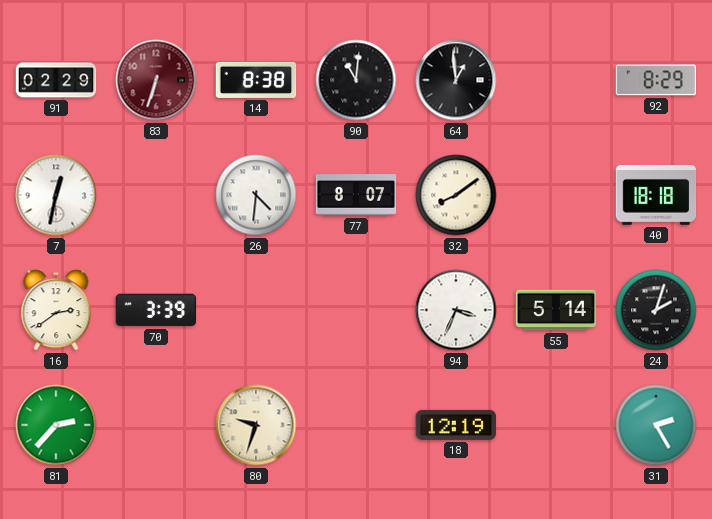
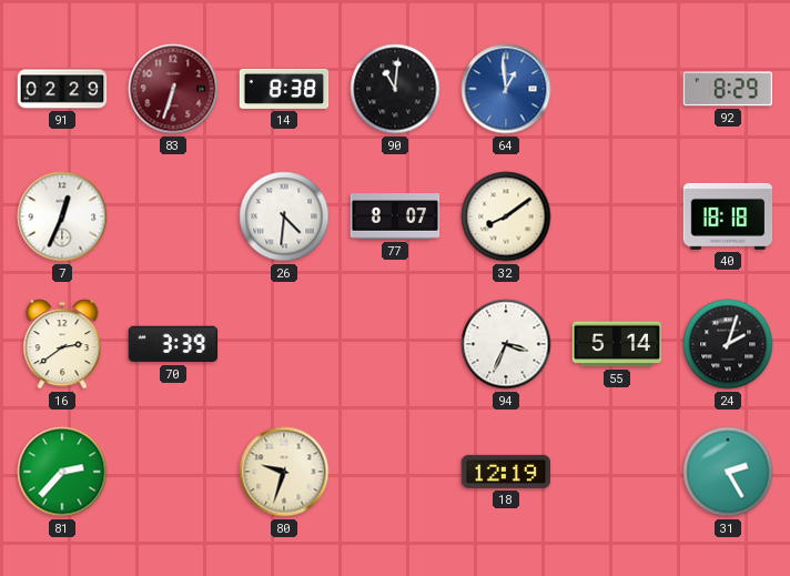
64 dial: black -> blue
7: 12:32 -> 12:34
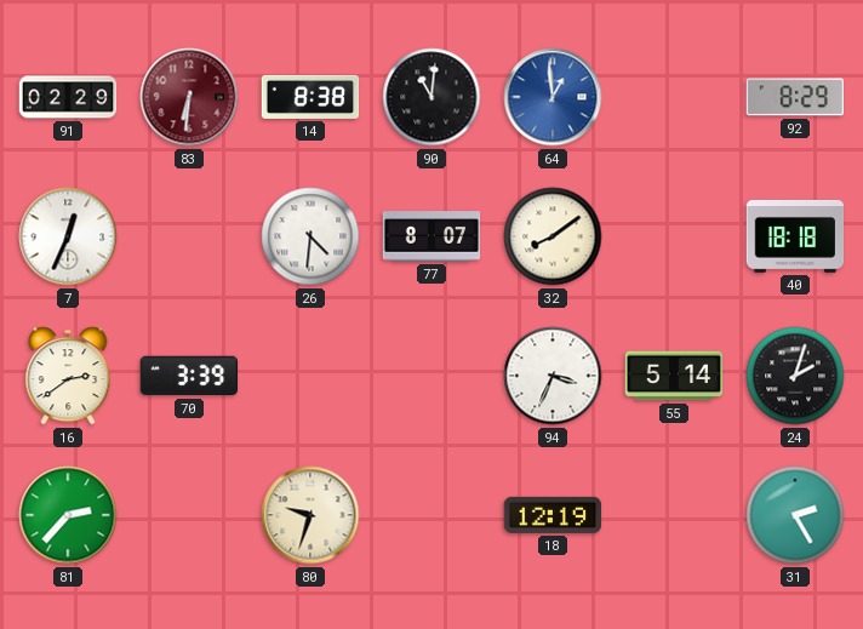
83: 6:33 -> 6:31
